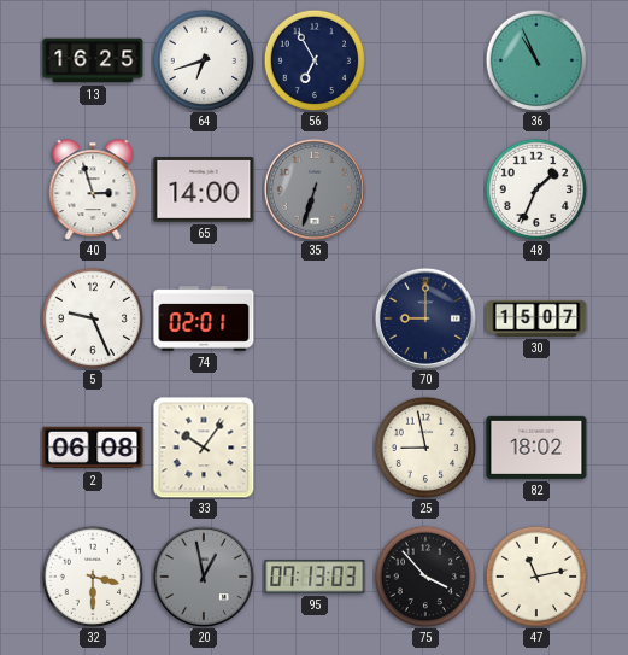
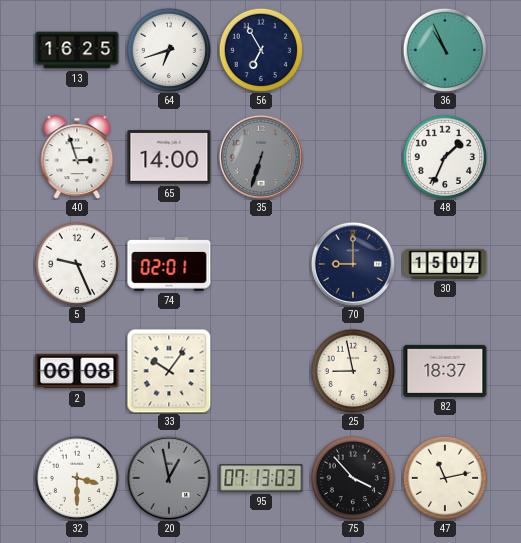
82: 18:02 -> 18:37
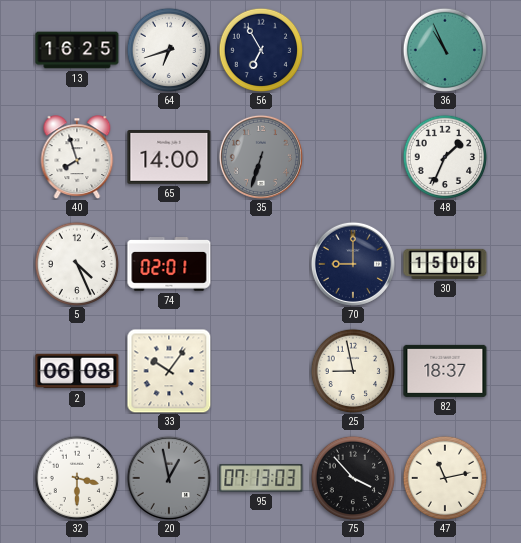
40: 2:57 -> 7:57
5: 9:26 -> 4:26
30: 15:07 -> 15:06
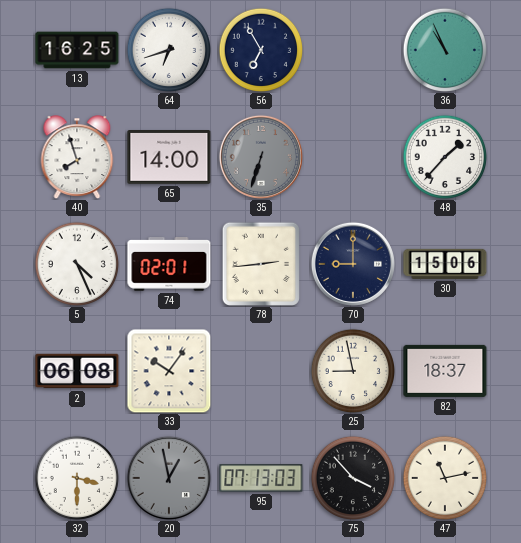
48: 1:34 -> 1:37
78: none -> 2:44
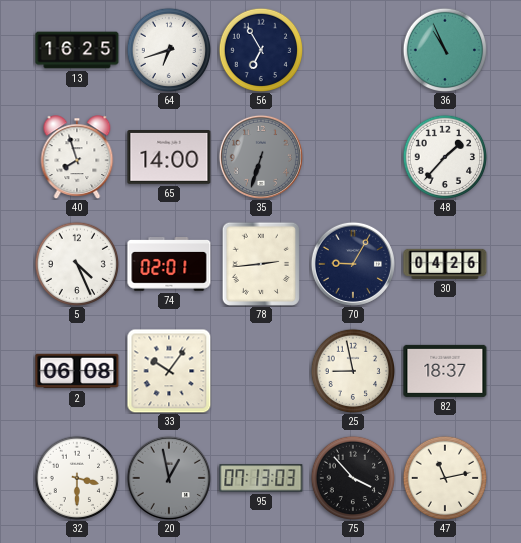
70: 9:00 -> 9:05
30: 15:06 -> 04:26
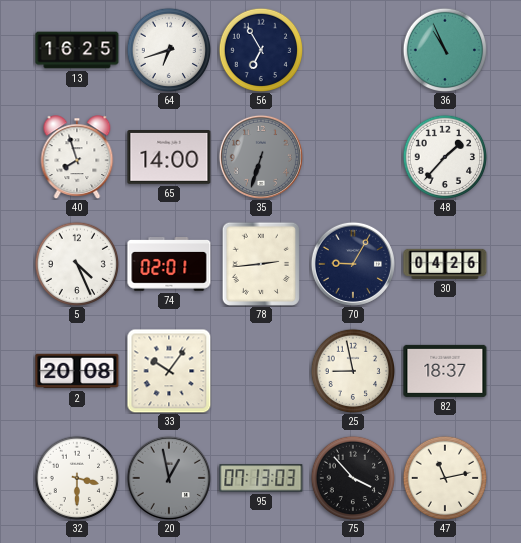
2: 06:08 -> 20:08
